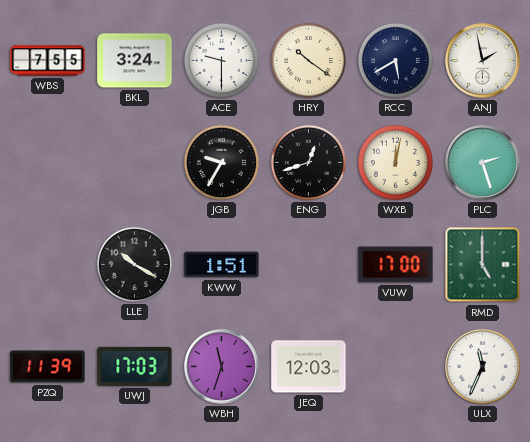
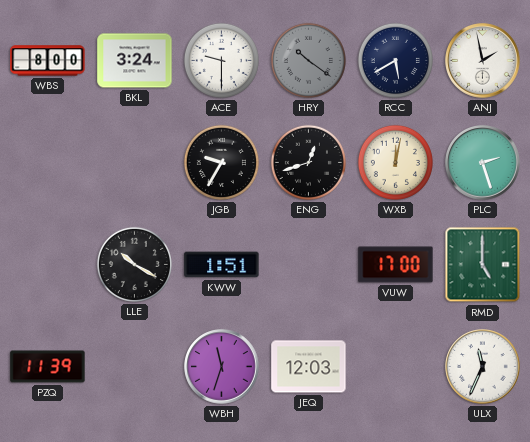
WBS: 7:55 -> 8:00
HRY dial: cream -> grey
UWJ: 17:03 -> none
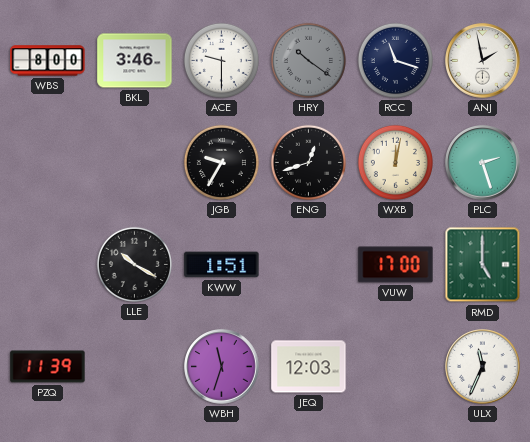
BKL: 3:24 -> 3:46
RCC: 5:40 -> 11:18
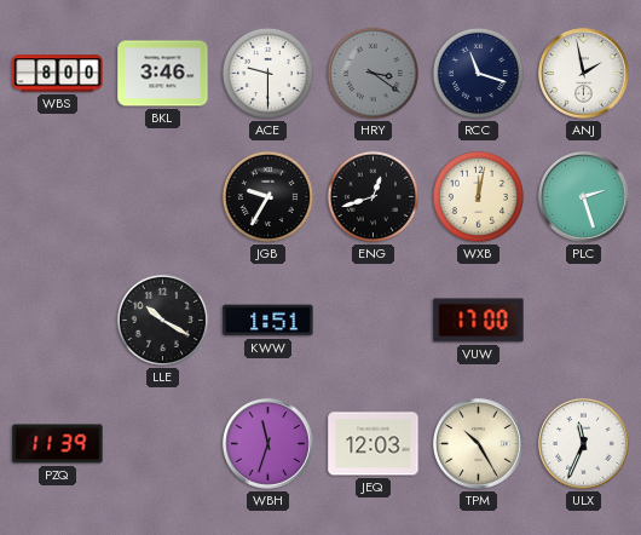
HRY: 10:21 -> 3:21
RMD: 5:00 -> none
TPM: none -> 10:25
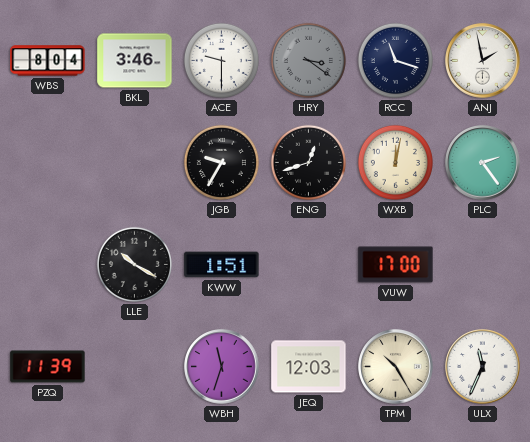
WBS: 8:00 -> 8:04
PLC: 2:27 -> 2:24
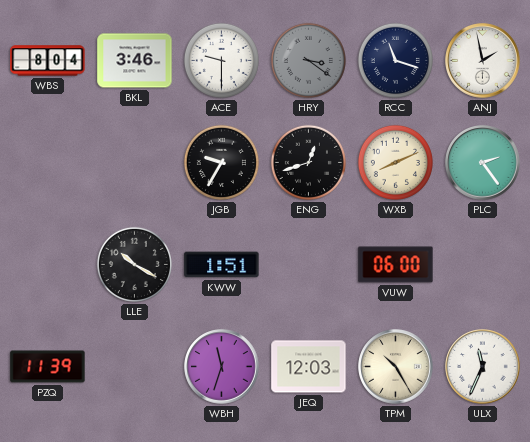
WXB: 12:02 -> 8:11
VUW: 17:00 -> 06:00
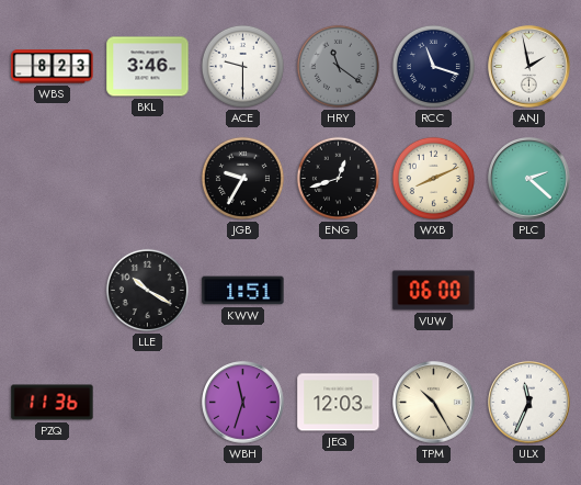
WBS: 8:04 -> 8:23
HRY: 3:21 -> 11:21
PLC: 2:24 -> 2:22
PZQ: 11:39 -> 11:36
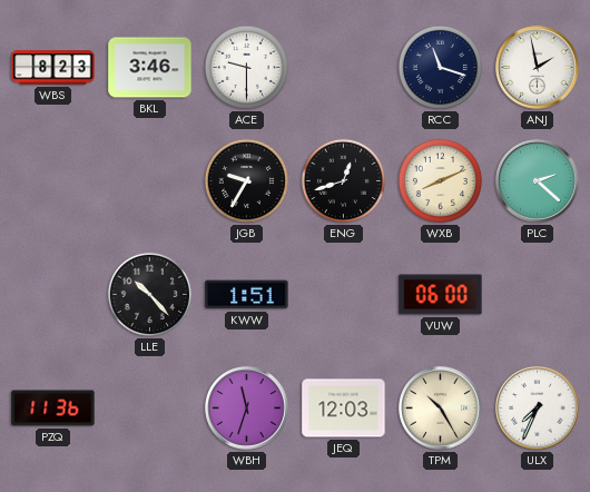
HRY: 11:21 -> none
LLE: 10:20 -> 10:23
ULX: 11:34 -> 7:34
